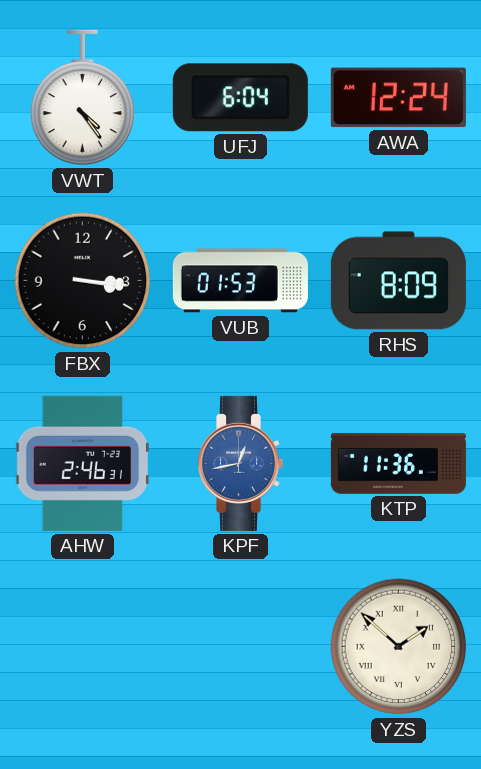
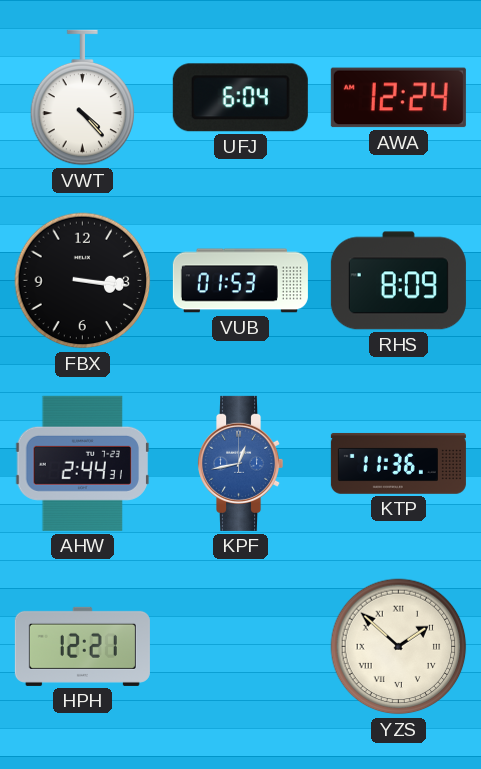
VWT: 4:24 -> 4:23
AHW: 2:46 -> 2:44
HPH: none -> 12:21
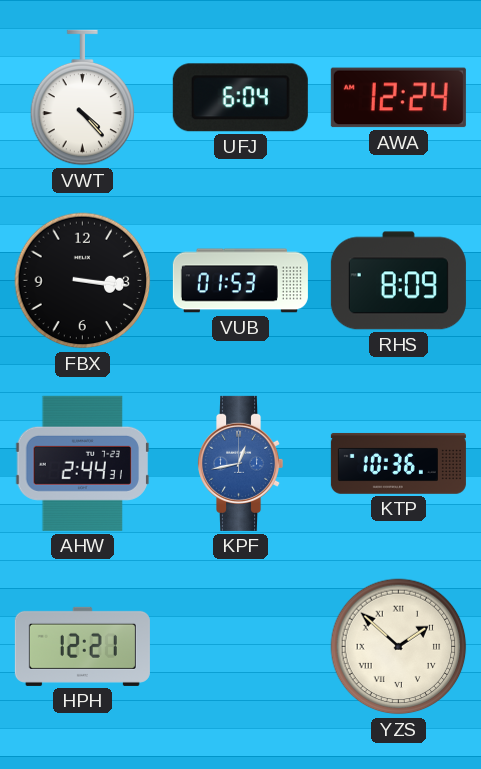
KTP: 11:36 -> 10:36
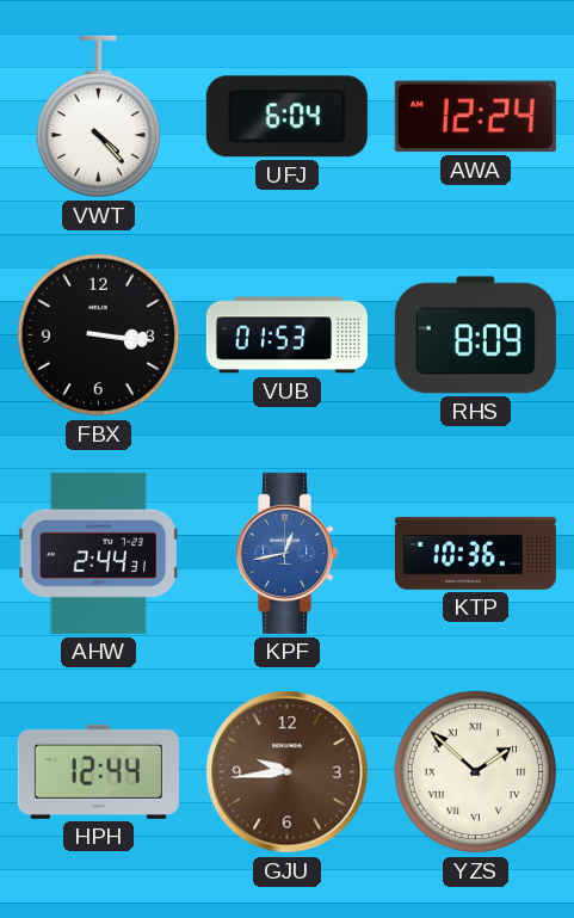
HPH: 12:21 -> 12:44
GJU: none -> 9:44
